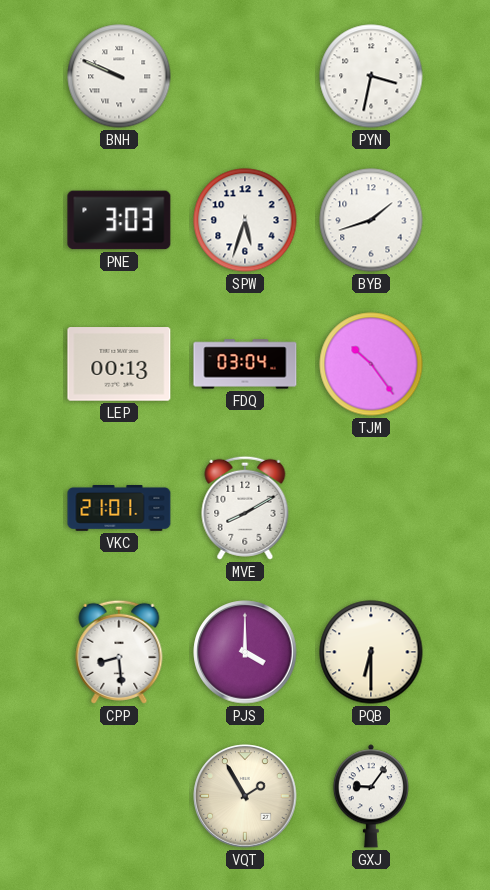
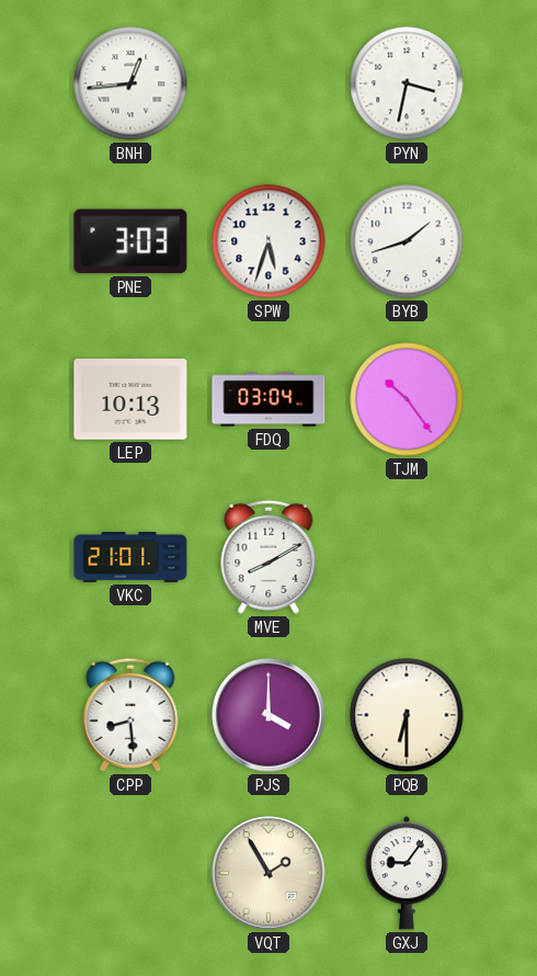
BNH: 9:49 -> 12:44
LEP: 00:13 -> 10:13
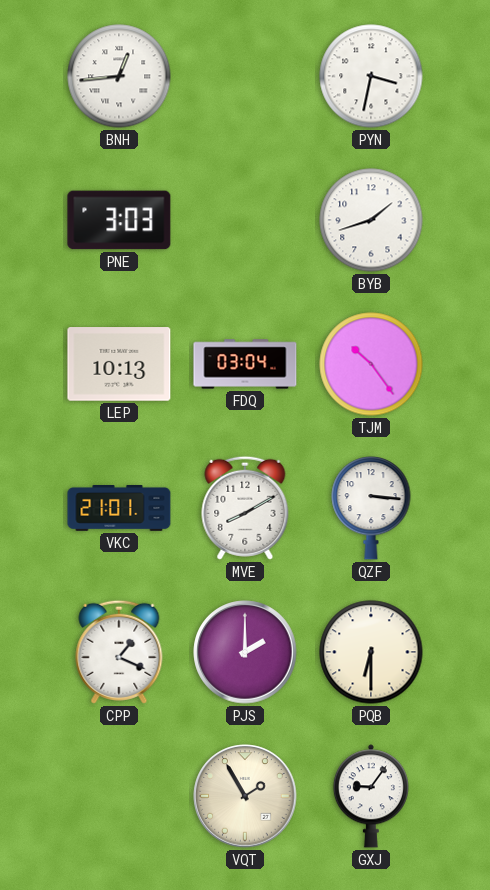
SPW: 5:33 -> none
QZF: none -> 3:16
CPP: 8:29 -> 1:19
PJS: 4:00 -> 2:00
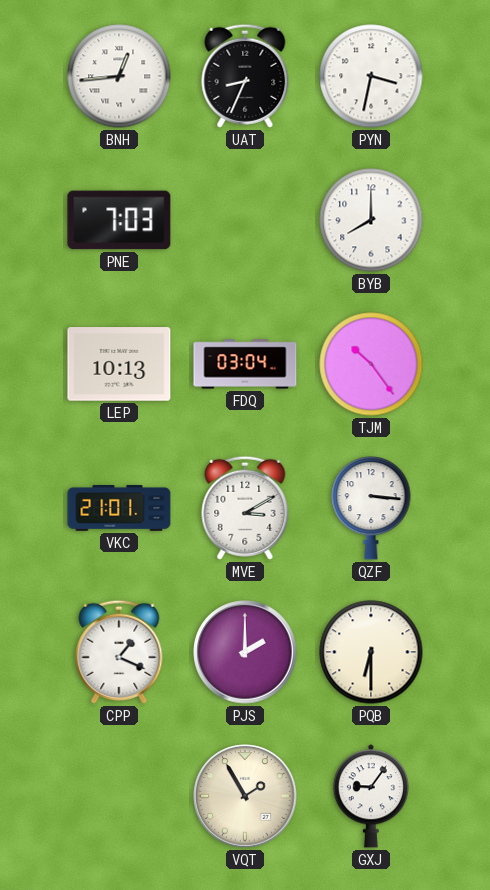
UAT: none -> 8:34
PNE: 3:03 -> 7:03
BYB: 1:42 -> 8:00
MVE: 8:10 -> 3:10
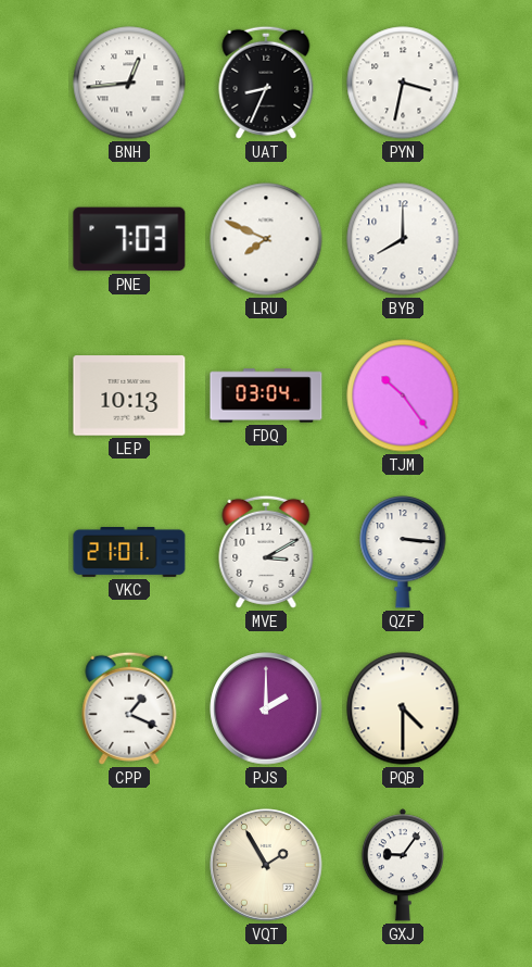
LRU: none -> 7:49
PQB: 6:30 -> 4:30
